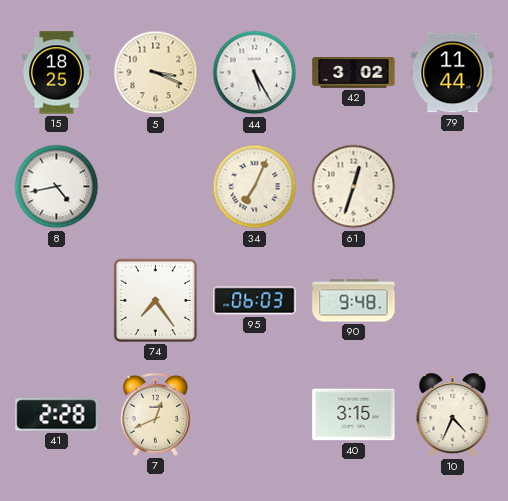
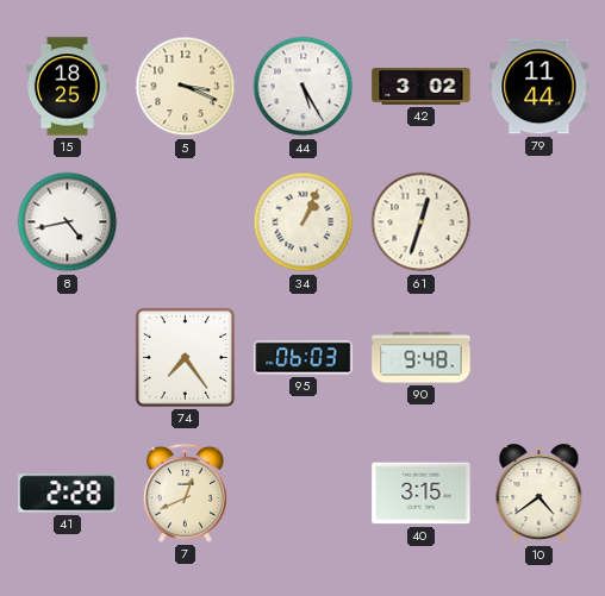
34: 7:04 -> 1:04
10: 4:34 -> 4:39
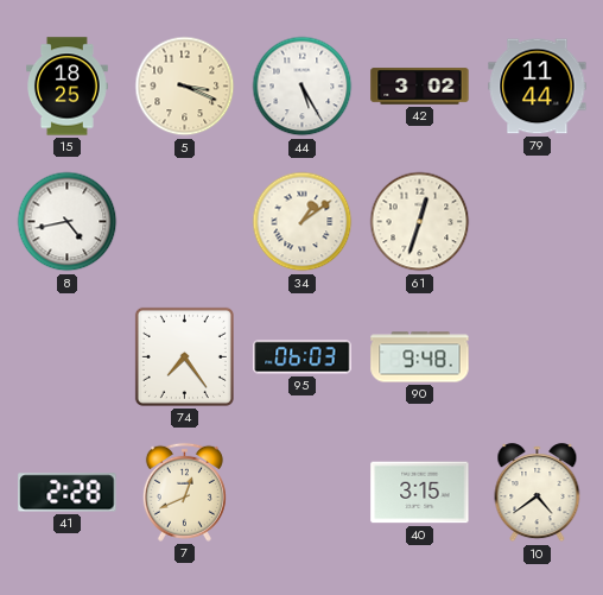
34: 1:04 -> 1:09
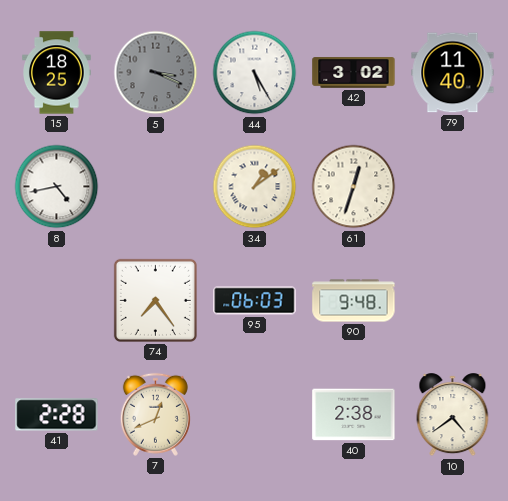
5 dial: cream -> grey
79: 11:44 -> 11:40
40: 3:15 -> 2:38
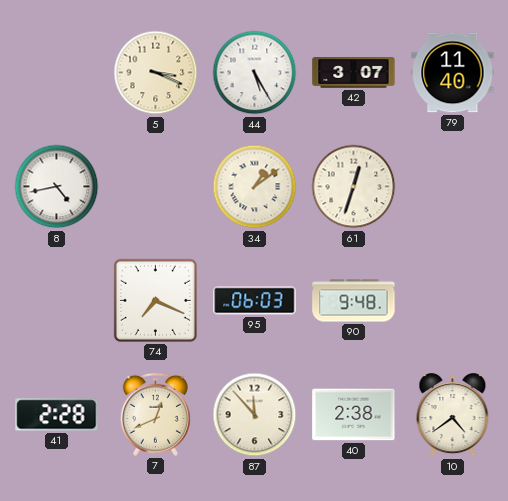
15: 18:25 -> none
5 dial: grey -> cream
42: 3:02 -> 3:07
74: 7:24 -> 7:19
87: none -> 11:53
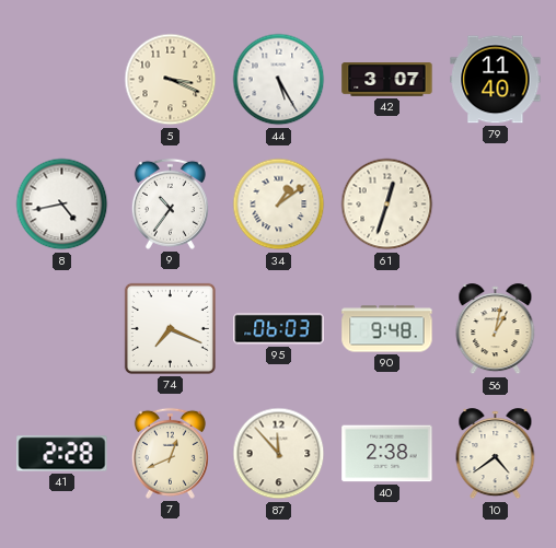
9: none -> 10:36
56: none -> 1:02
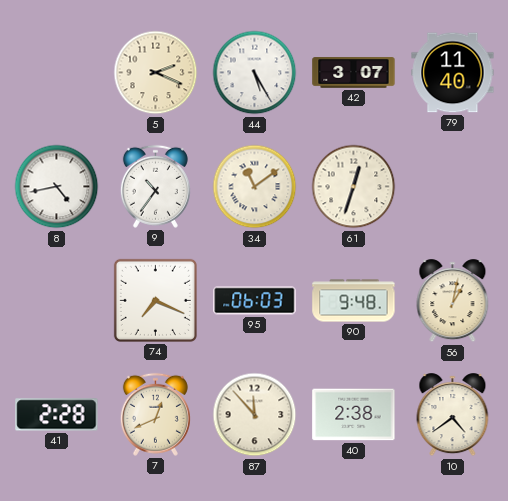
5: 3:19 -> 2:19
34: 1:09 -> 11:09
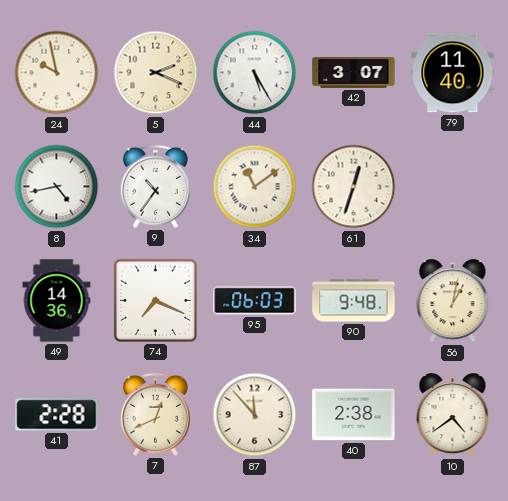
24: none -> 9:58
49: none -> 14:36
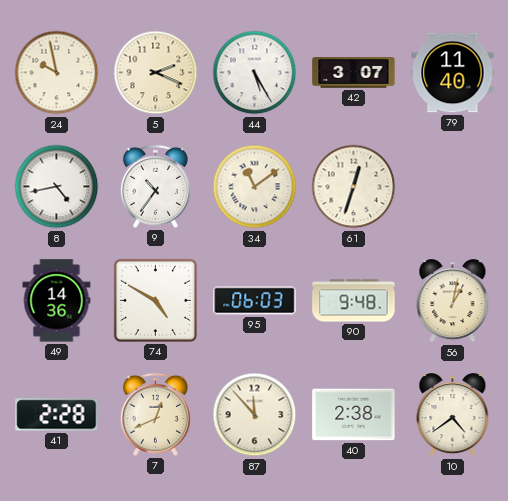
74: 7:19 -> 4:50
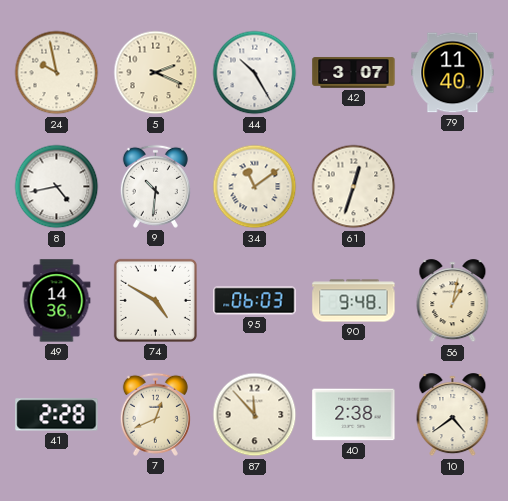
44: 5:25 -> 10:25
9: 10:36 -> 10:31
